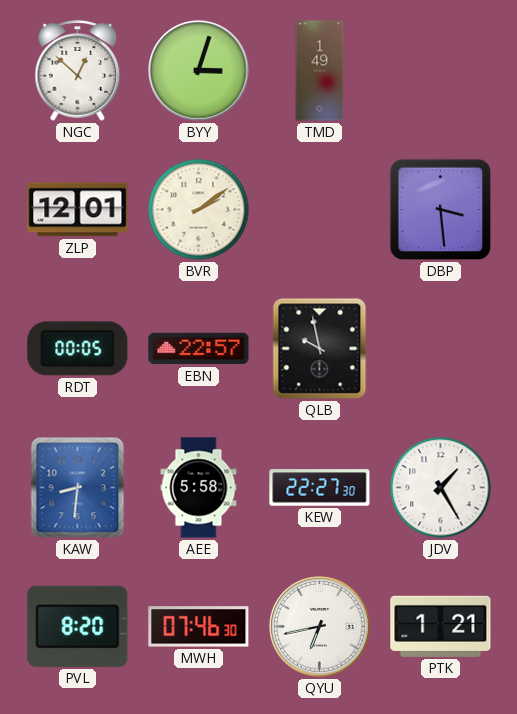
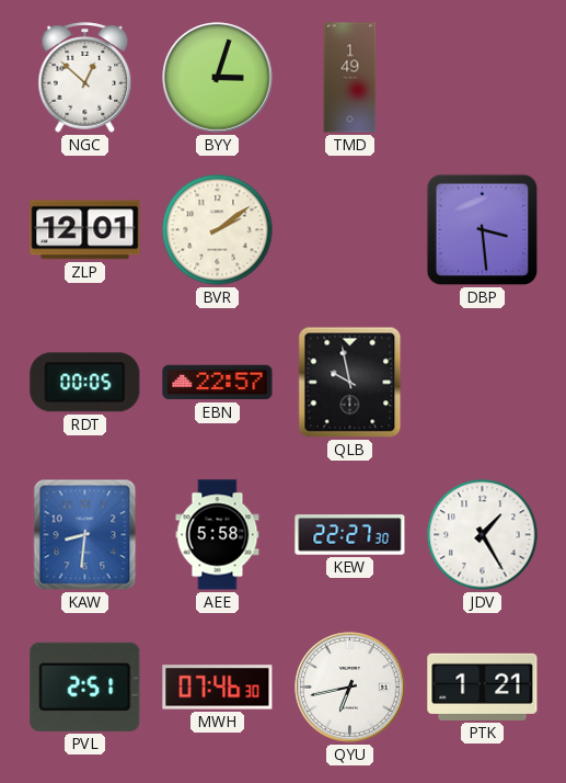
PVL: 8:20 -> 2:51
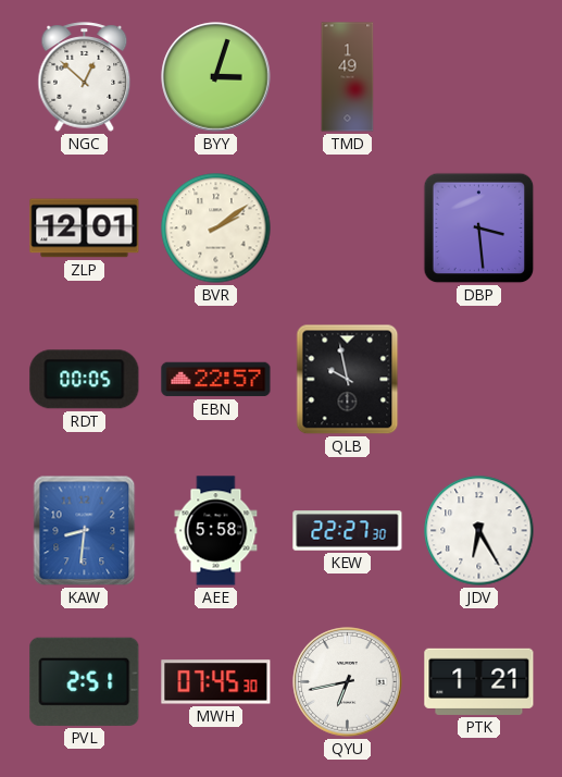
JDV: 1:25 -> 6:25
MWH: 07:46 -> 07:45
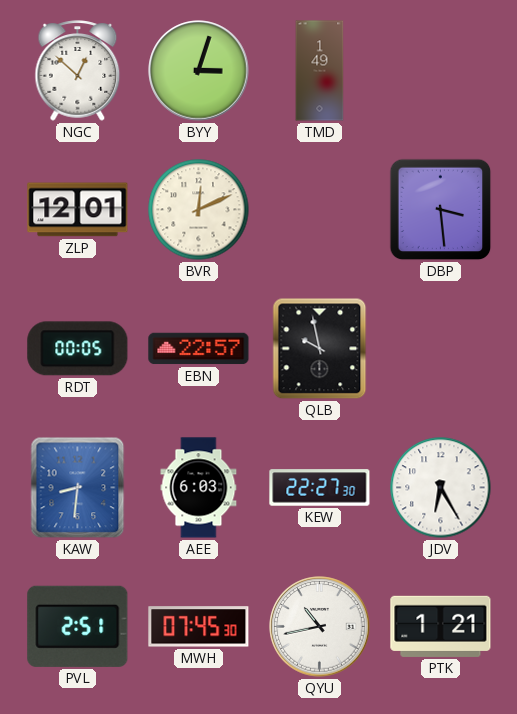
BVR: 2:09 -> 12:11
AEE: 5:58 -> 6:03
QYU: 6:43 -> 10:43
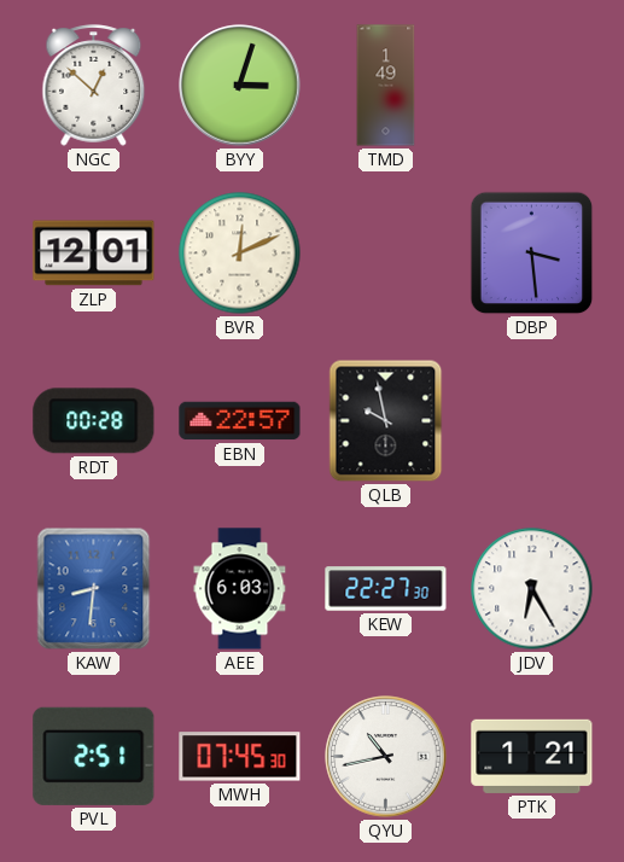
RDT: 00:05 -> 00:28
